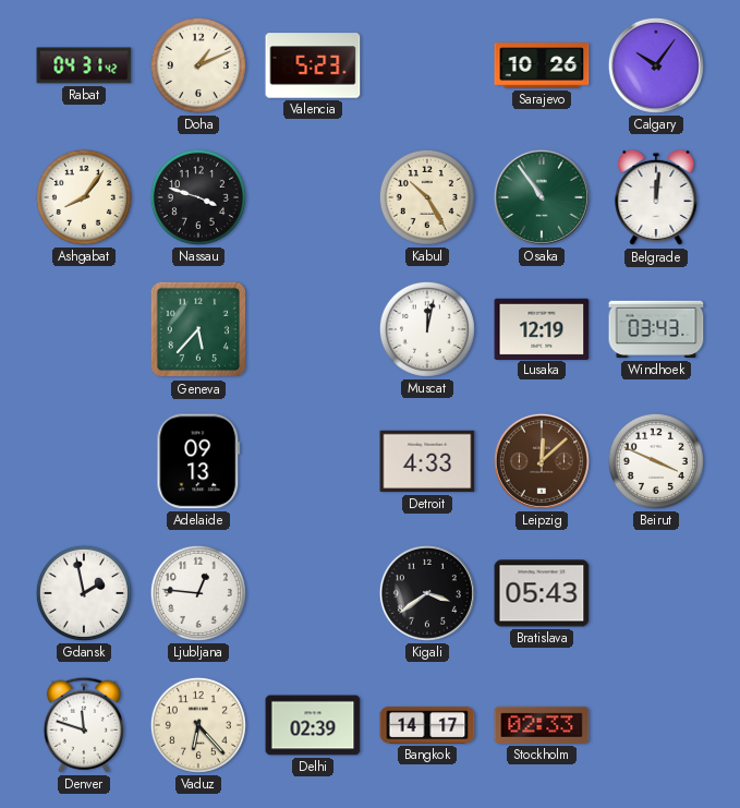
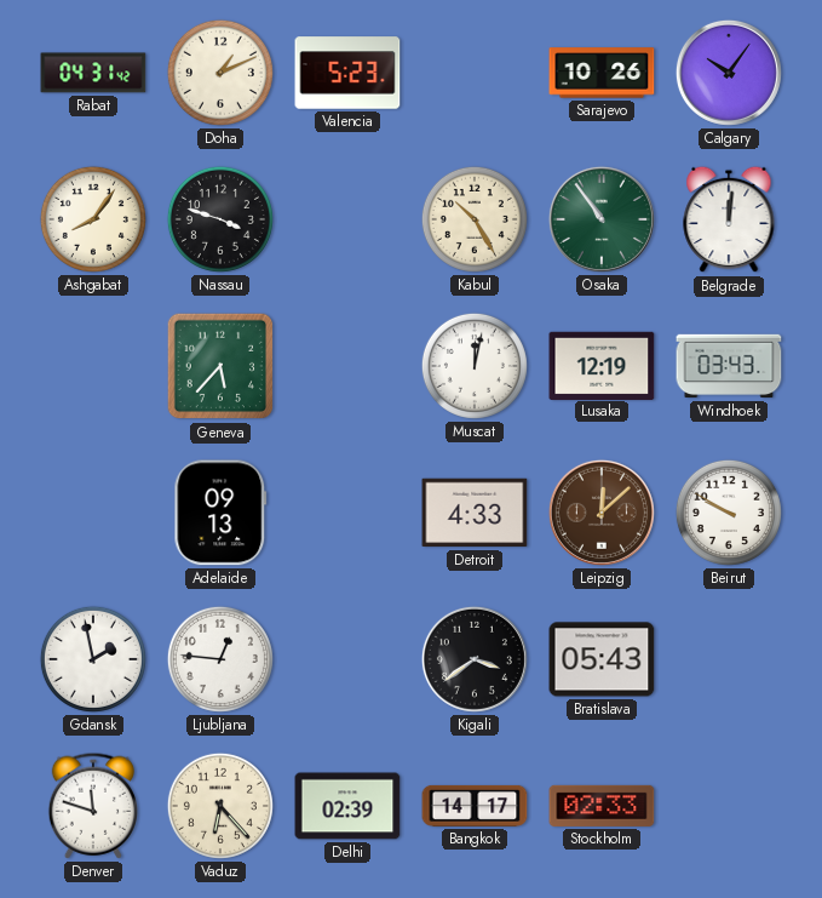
Beirut: 3:49 -> 9:50
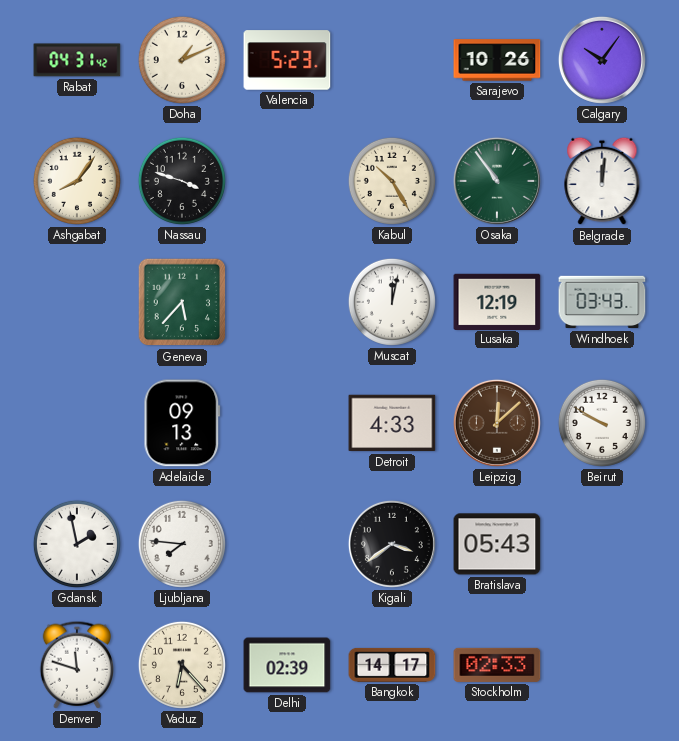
Ljubljana: 12:46 -> 7:46
